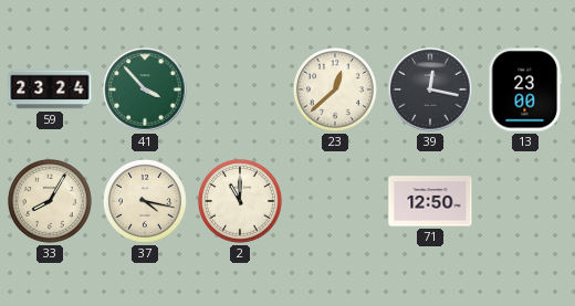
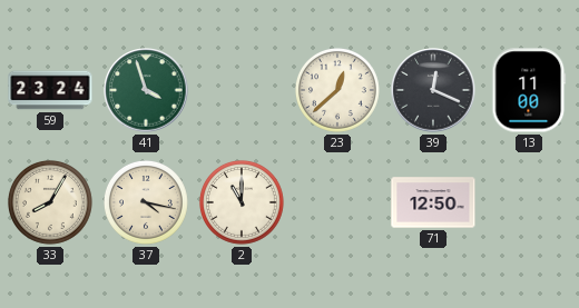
41: 3:53 -> 3:57
39: 12:17 -> 12:19
13: 23:00 -> 11:00
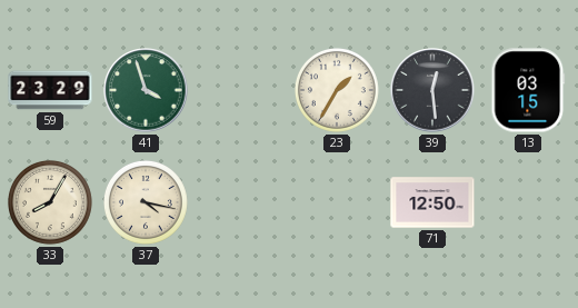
59: 23:24 -> 23:29
23: 12:38 -> 1:35
39: 12:19 -> 12:29
13: 11:00 -> 03:15
2: 11:00 -> none
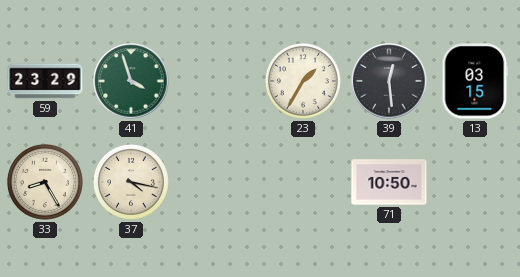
33: 8:05 -> 8:25
71: 12:50 -> 10:50
